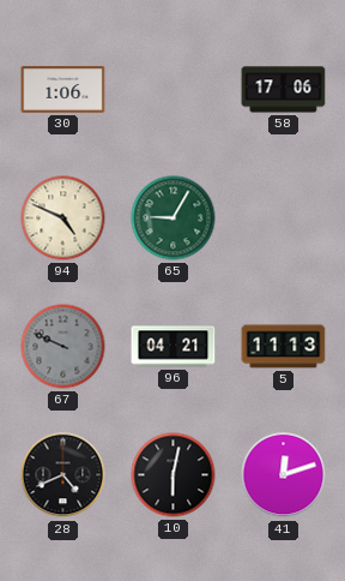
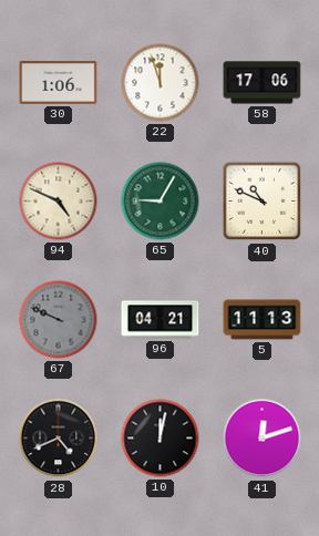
22: none -> 11:57
40: none -> 10:49
10: 6:02 -> 12:02
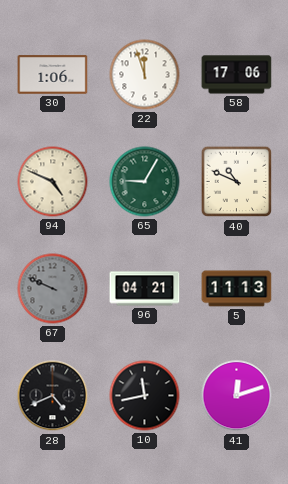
10: 12:02 -> 11:43
